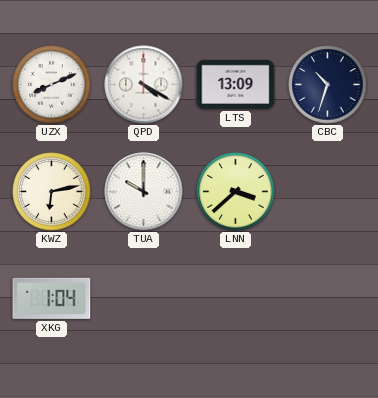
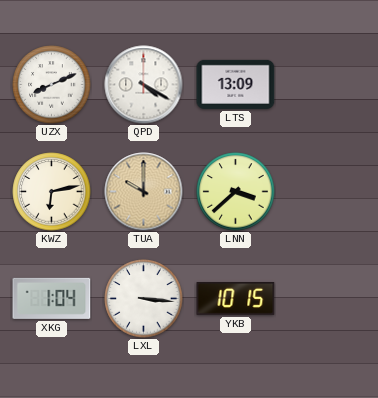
CBC: 10:33 -> none
TUA dial: white -> champagne
LXL: none -> 3:16
YKB: none -> 10:15
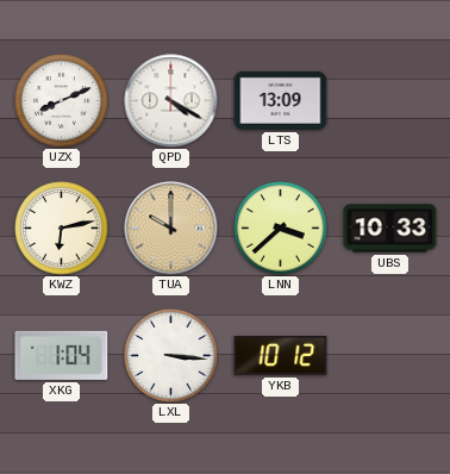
UBS: none -> 10:33
YKB: 10:15 -> 10:12
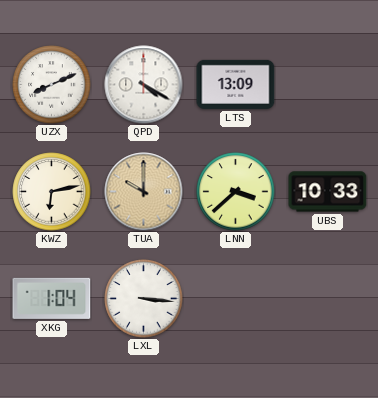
YKB: 10:12 -> none
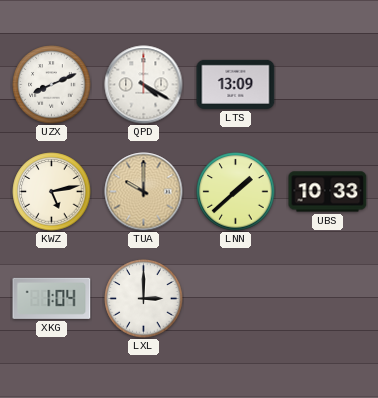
KWZ: 6:13 -> 5:13
LNN: 3:38 -> 1:38
LXL: 3:16 -> 3:00
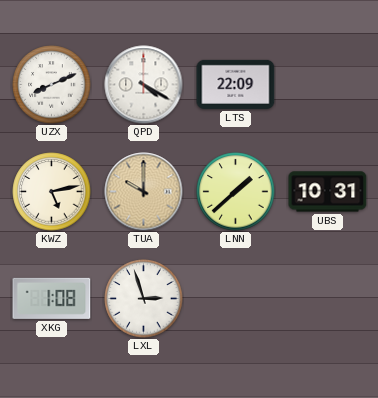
LTS: 13:09 -> 22:09
UBS: 10:33 -> 10:31
XKG: 1:04 -> 1:08
LXL: 3:00 -> 2:57
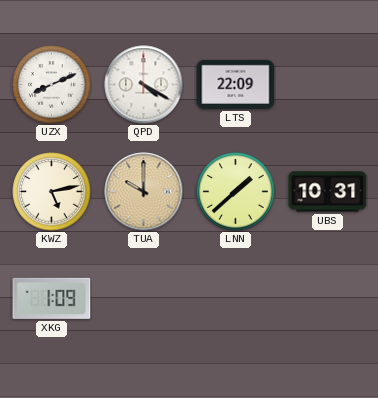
XKG: 1:08 -> 1:09
LXL: 2:57 -> none
